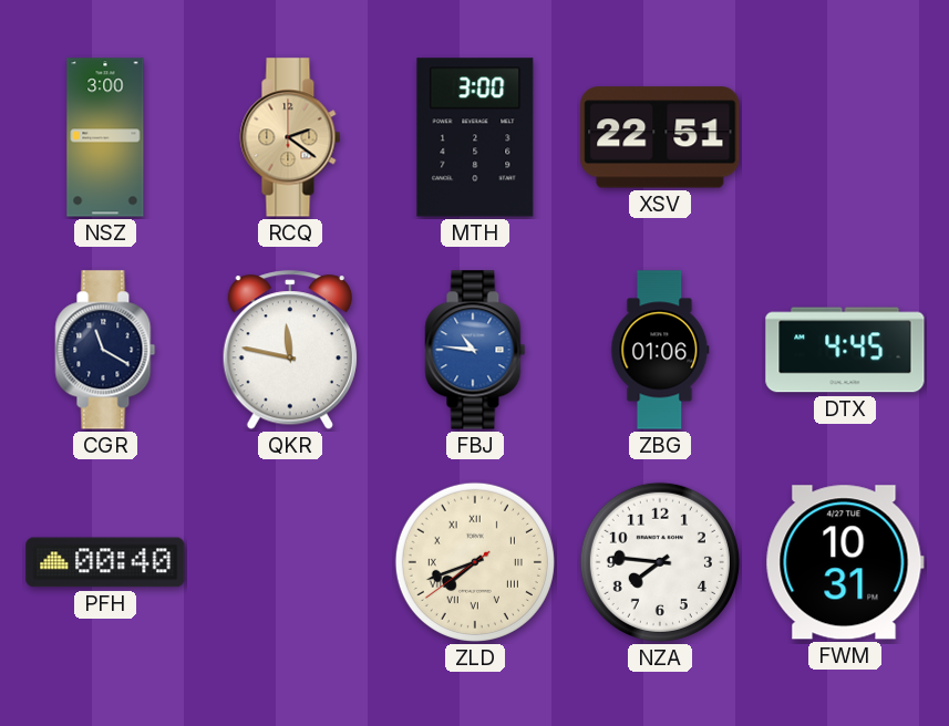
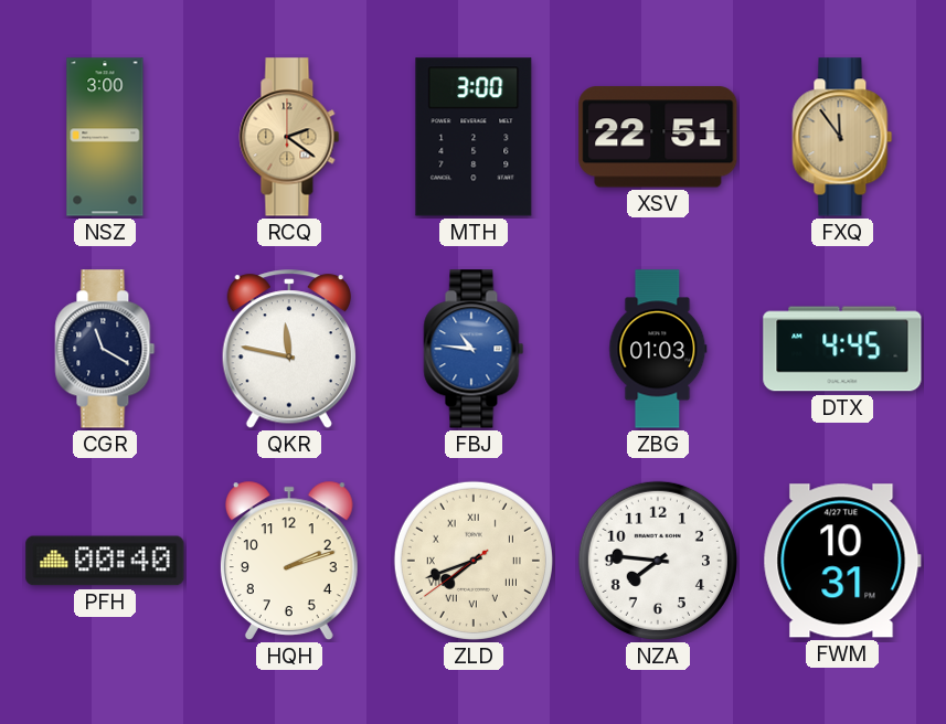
FXQ: none -> 11:54
ZBG: 01:06 -> 01:03
HQH: none -> 2:12
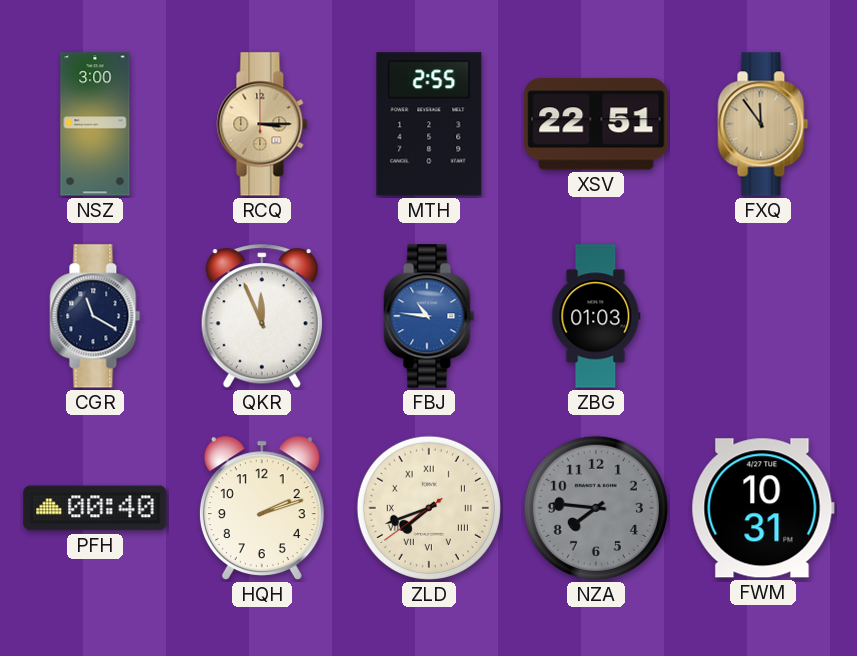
RCQ: 2:21 -> 3:15
MTH: 3:00 -> 2:55
QKR: 11:47 -> 11:56
DTX: 4:45 -> none
NZA dial: white -> grey
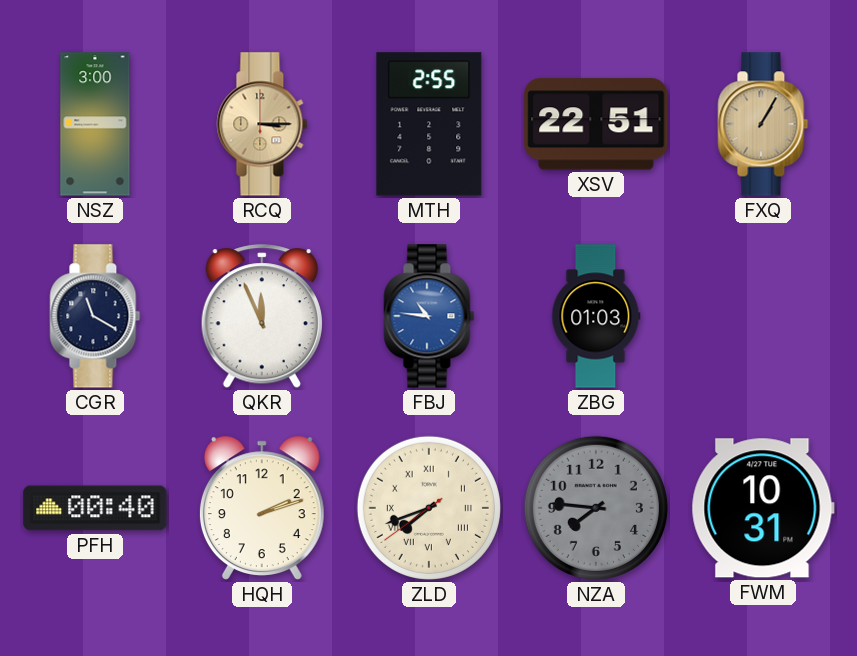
FXQ: 11:54 -> 1:05
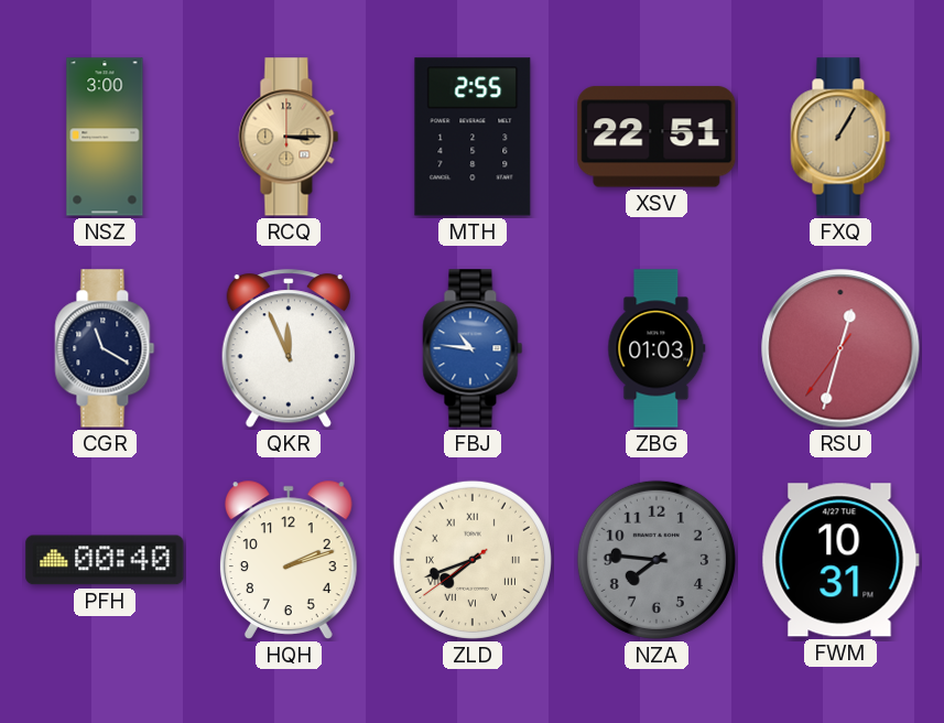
RSU: none -> 12:32
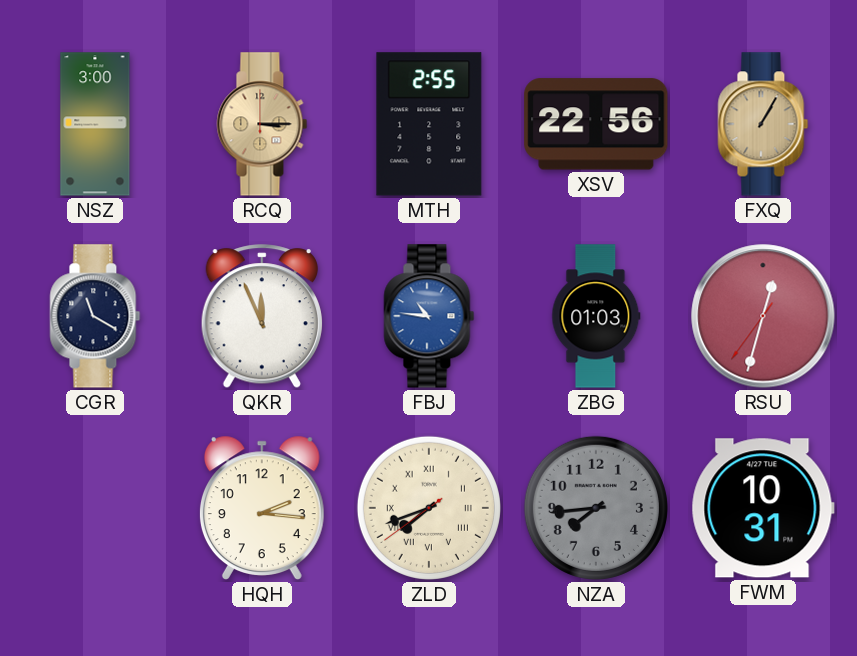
XSV: 22:51 -> 22:56
PFH: 00:40 -> none
HQH: 2:12 -> 2:16
NZA: 7:46 -> 7:44
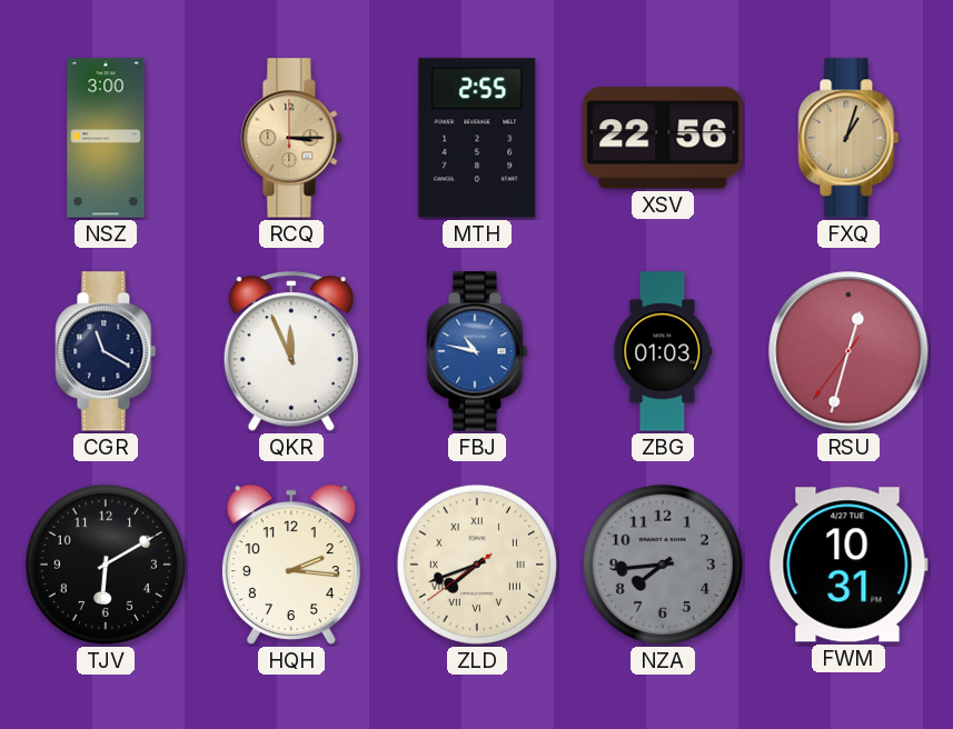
FXQ: 1:05 -> 1:03
FBJ: 10:46 -> 10:47
TJV: none -> 6:10
